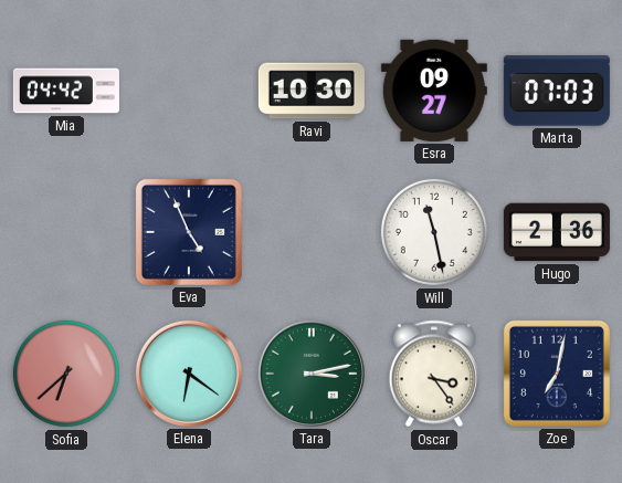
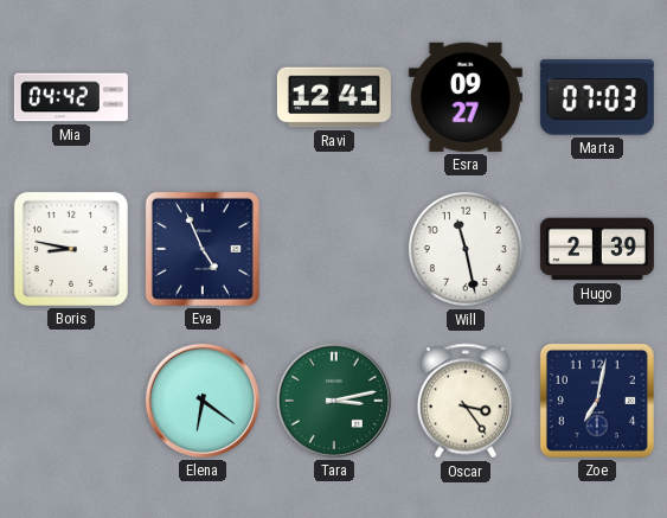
Ravi: 10:30 -> 12:41
Boris: none -> 8:47
Hugo: 2:36 -> 2:39
Sofia: 6:38 -> none
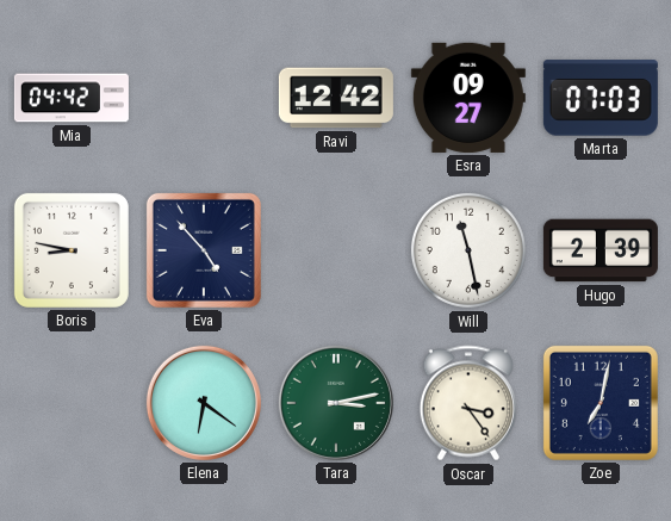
Ravi: 12:41 -> 12:42
Eva: 4:56 -> 4:53
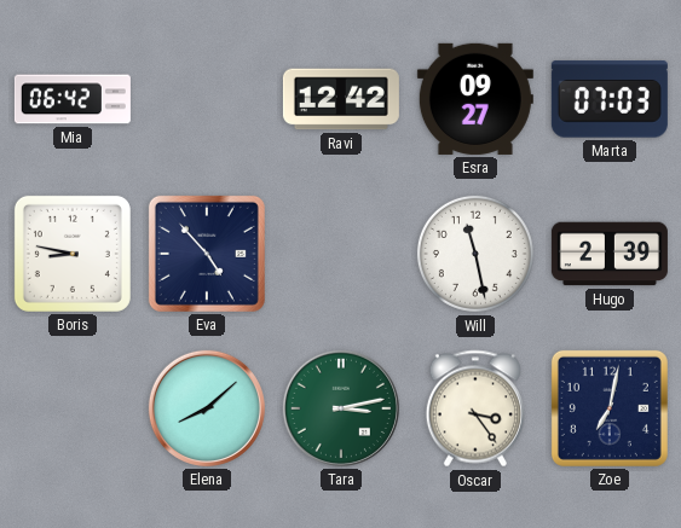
Mia: 04:42 -> 06:42
Elena: 6:21 -> 8:08
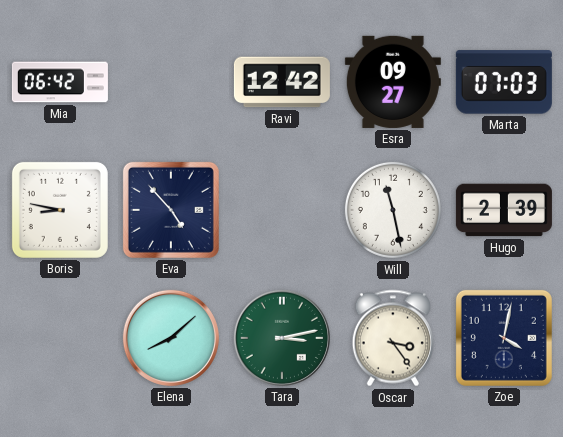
Zoe: 7:02 -> 4:02
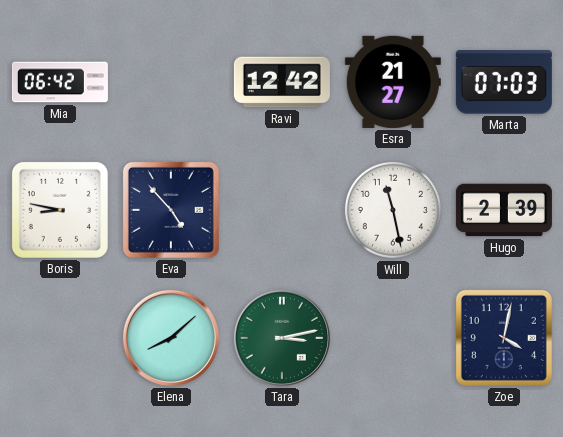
Esra: 09:27 -> 21:27
Oscar: 3:24 -> none
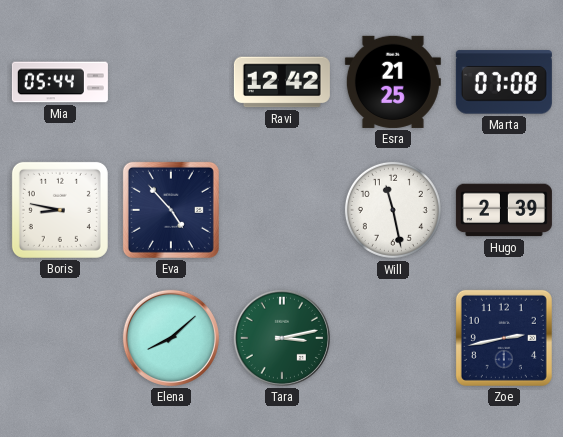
Mia: 06:42 -> 05:44
Esra: 21:27 -> 21:25
Marta: 07:03 -> 07:08
Zoe: 4:02 -> 2:43
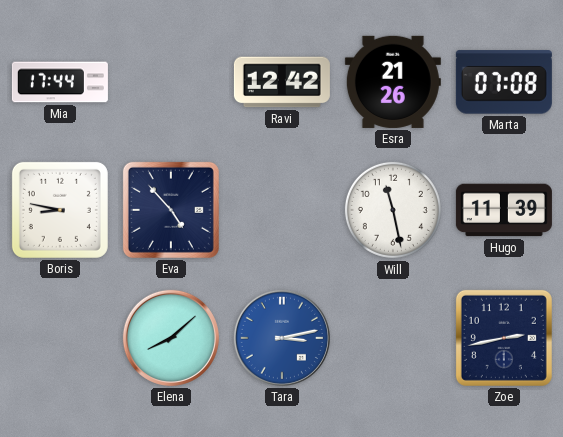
Mia: 05:44 -> 17:44
Esra: 21:25 -> 21:26
Hugo: 2:39 -> 11:39
Tara dial: green -> blue
